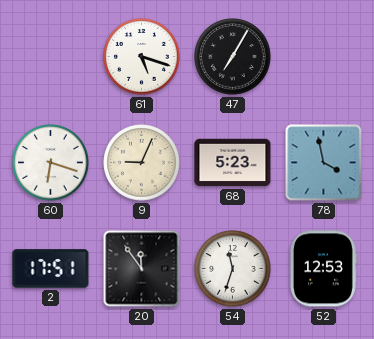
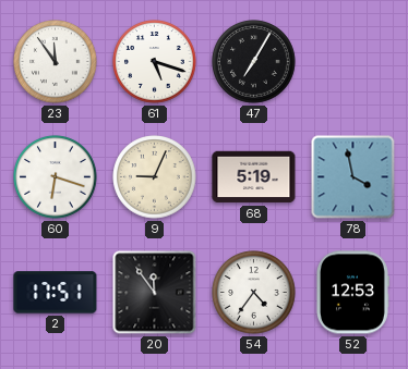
23: none -> 11:54
68: 5:23 -> 5:19
54: 11:33 -> 4:36
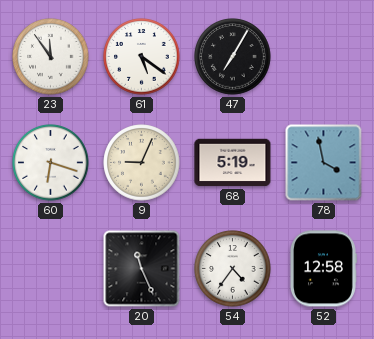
61: 5:18 -> 5:21
2: 17:51 -> none
20: 11:54 -> 11:26
52: 12:53 -> 12:58
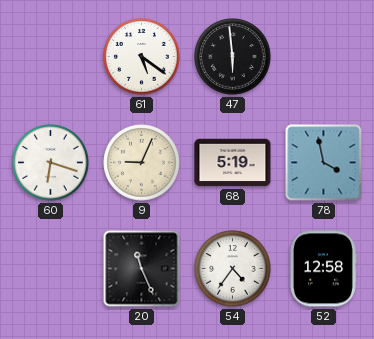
23: 11:54 -> none
47: 7:05 -> 5:59
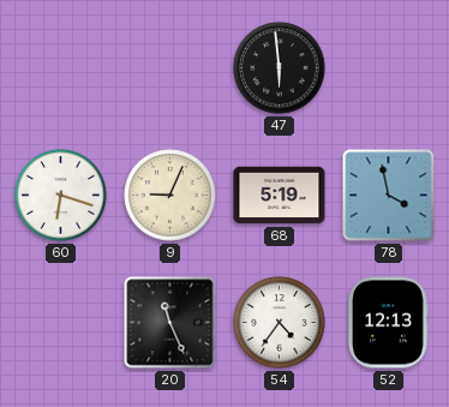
61: 5:21 -> none
52: 12:58 -> 12:13
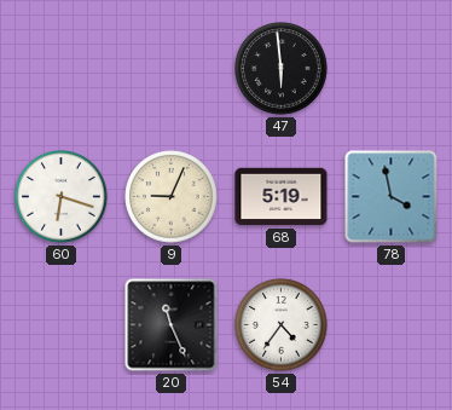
52: 12:13 -> none
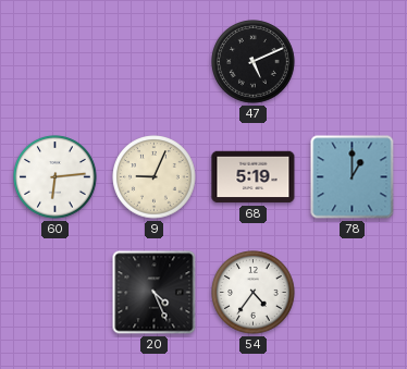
47: 5:59 -> 5:11
60: 6:18 -> 6:14
78: 3:58 -> 1:00
20: 11:26 -> 4:26
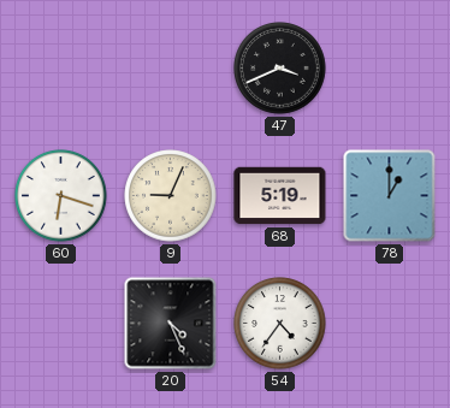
47: 5:11 -> 3:41
60: 6:14 -> 6:18
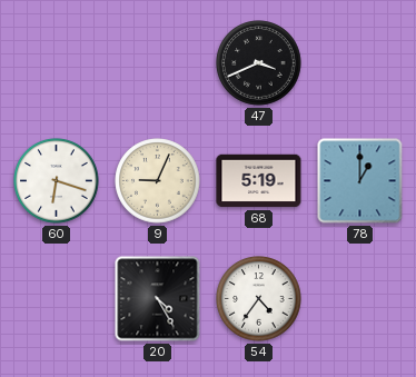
20: 4:26 -> 4:25
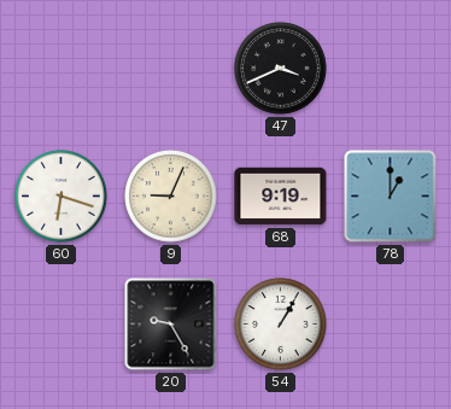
68: 5:19 -> 9:19
20: 4:25 -> 9:25
54: 4:36 -> 1:05
